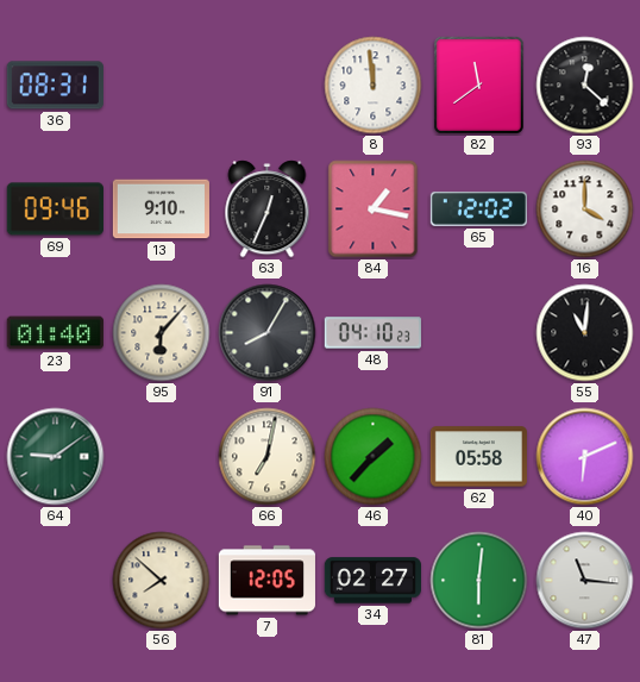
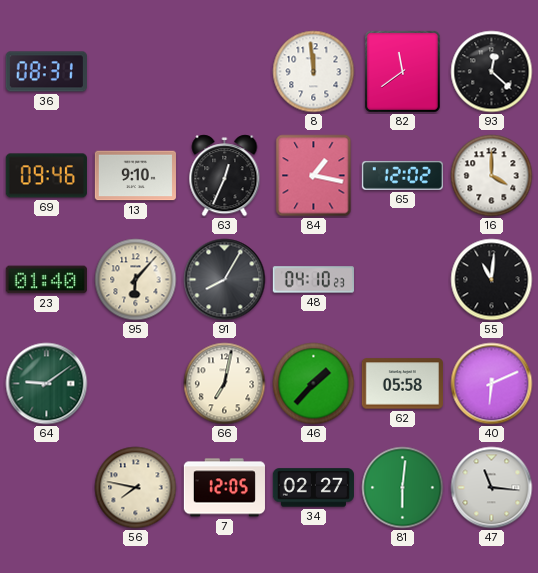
56: 7:52 -> 7:47
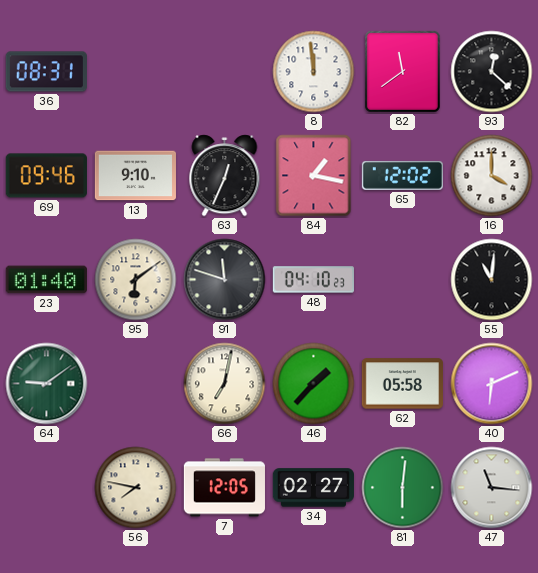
95: 6:07 -> 6:09
91: 8:05 -> 11:48
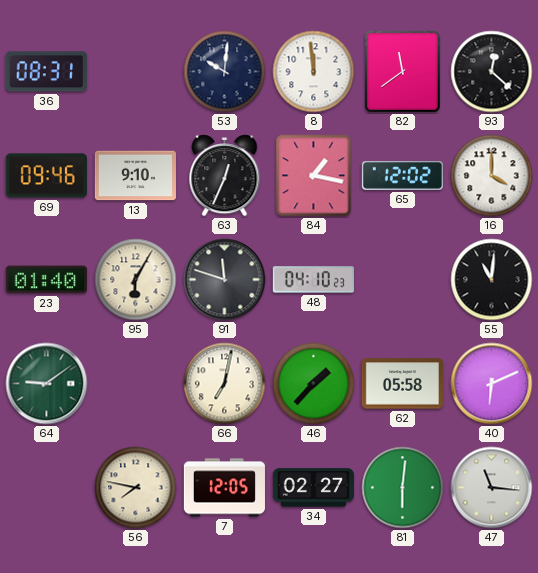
53: none -> 10:01
95: 6:09 -> 6:05
